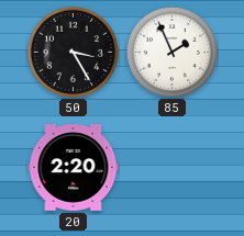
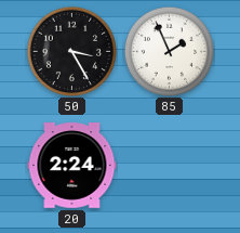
20: 2:20 -> 2:24
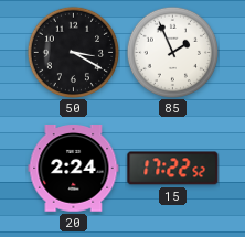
50: 3:25 -> 3:20
15: none -> 17:22
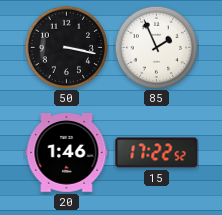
50: 3:20 -> 3:17
20: 2:24 -> 1:46
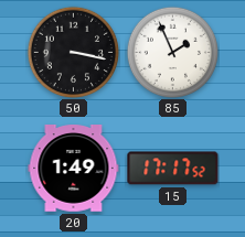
20: 1:46 -> 1:49
15: 17:22 -> 17:17
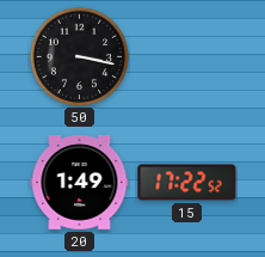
85: 1:56 -> none
15: 17:17 -> 17:22
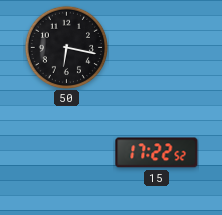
50: 3:17 -> 6:17
20: 1:49 -> none
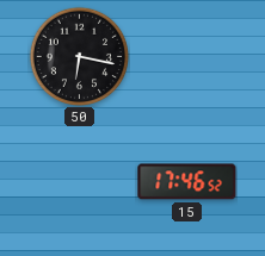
15: 17:22 -> 17:46
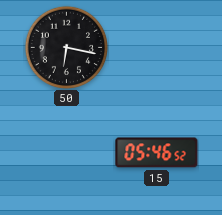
15: 17:46 -> 05:46
